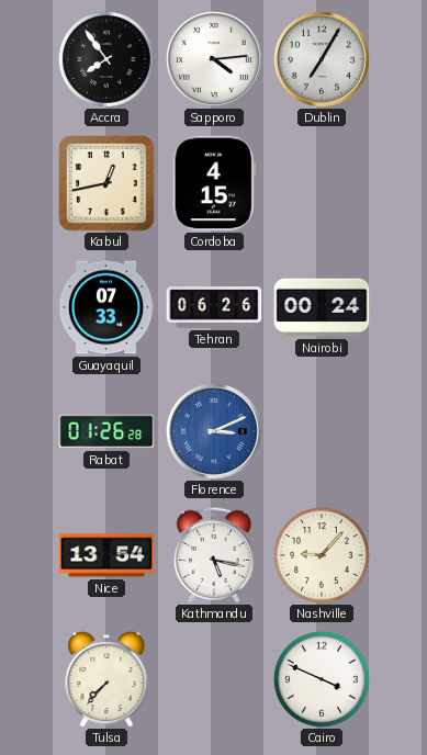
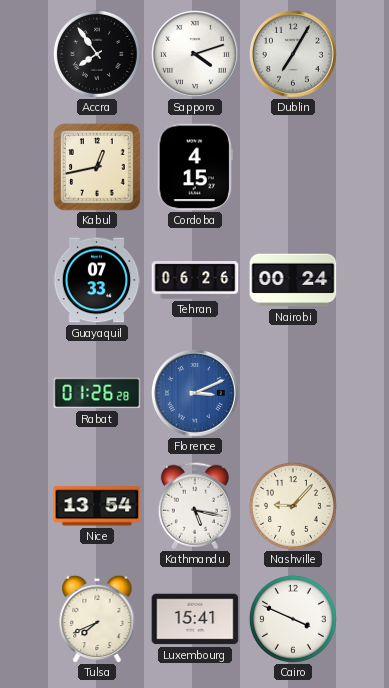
Sapporo: 4:14 -> 4:12
Tulsa: 7:37 -> 7:41
Luxembourg: none -> 15:41
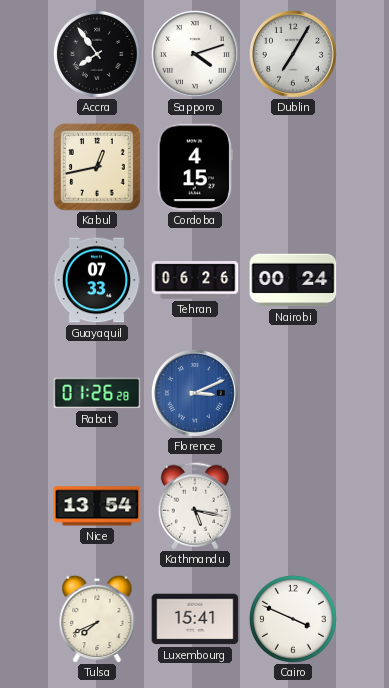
Nashville: 9:07 -> none
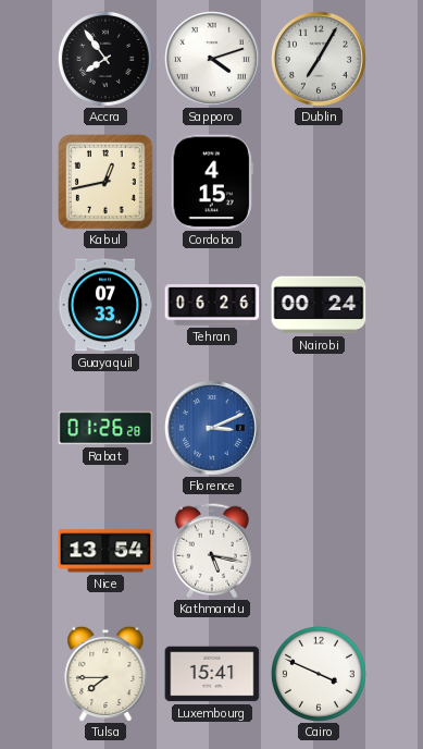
Tulsa: 7:41 -> 7:45
